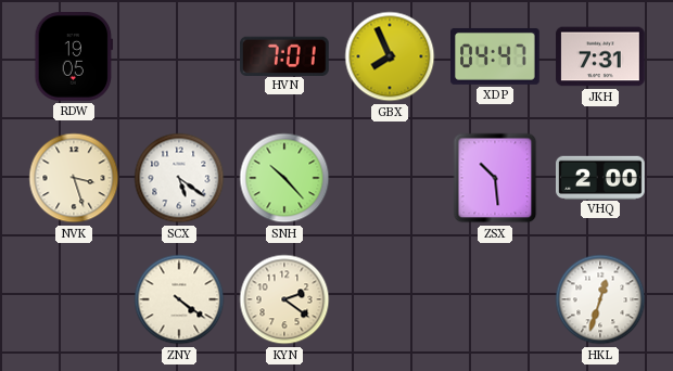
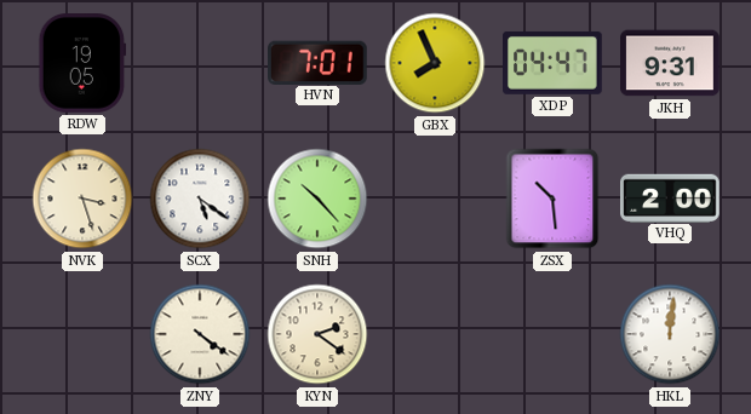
JKH: 7:31 -> 9:31
HKL: 12:33 -> 12:01
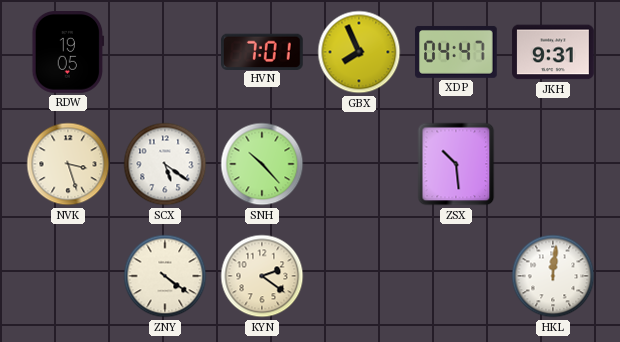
VHQ: 2:00 -> none
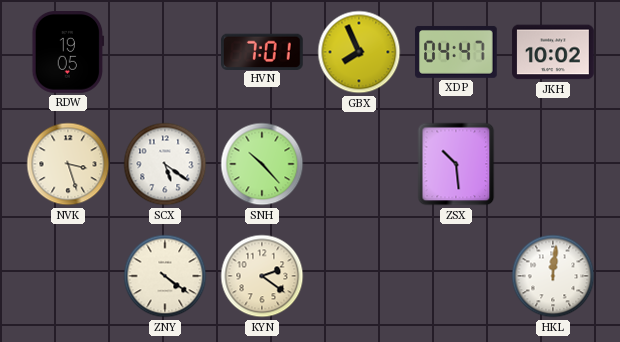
JKH: 9:31 -> 10:02
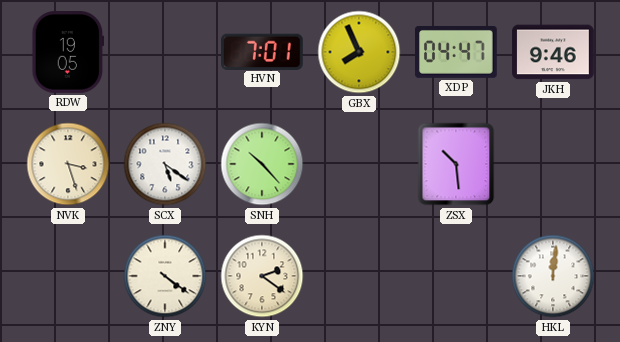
JKH: 10:02 -> 9:46
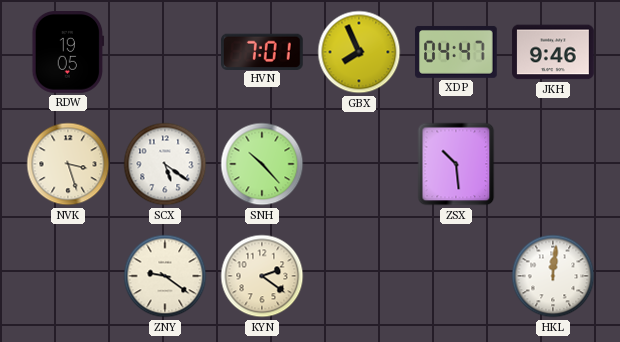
ZNY: 4:21 -> 9:21
